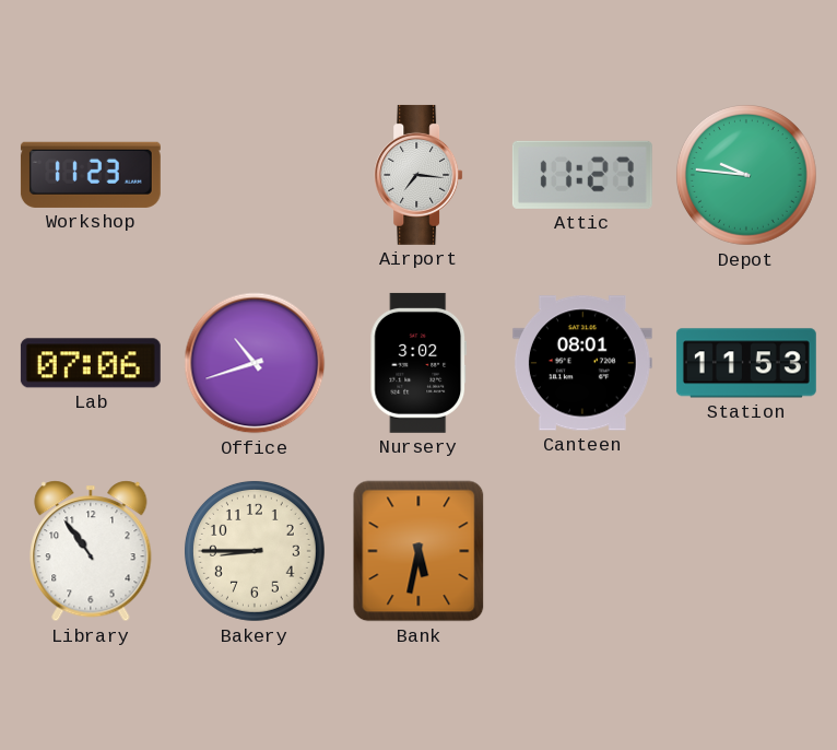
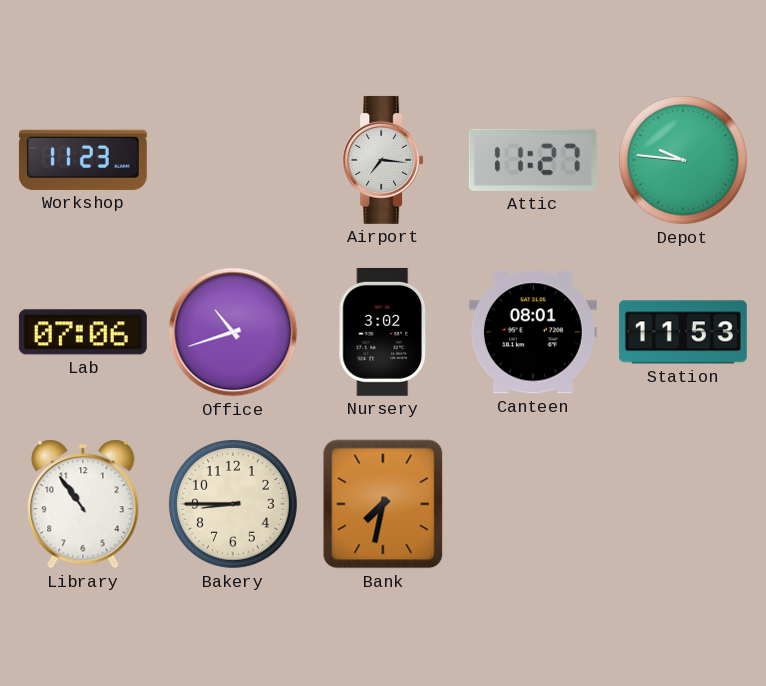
Bank: 5:32 -> 7:32
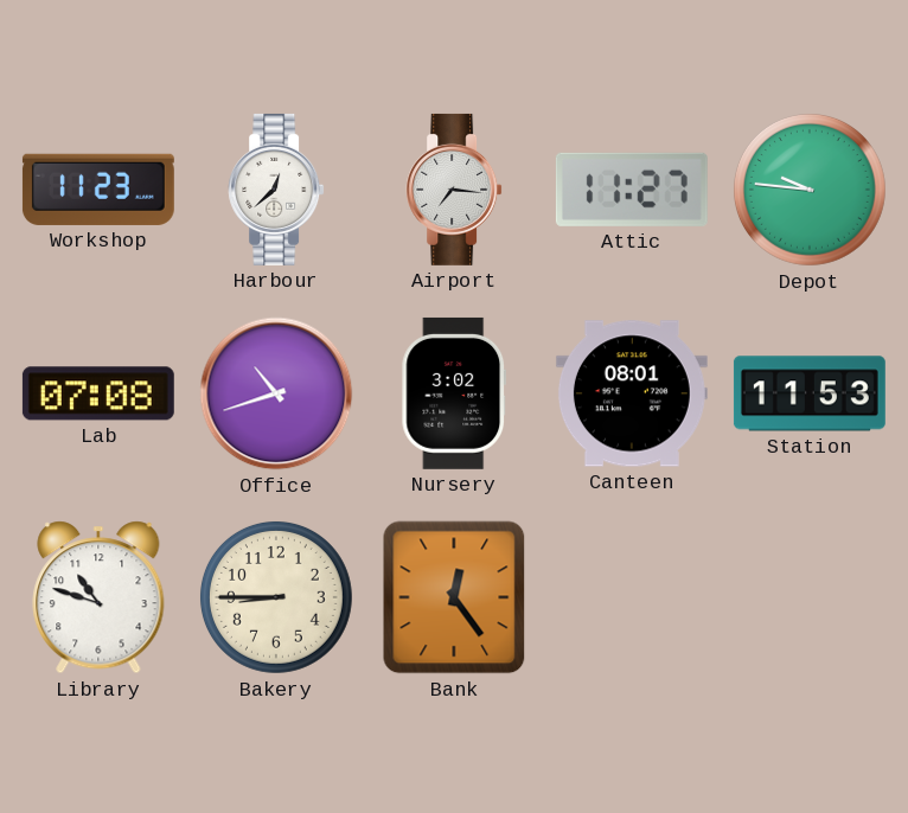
Harbour: none -> 12:38
Lab: 07:06 -> 07:08
Library: 10:54 -> 10:48
Bank: 7:32 -> 12:24
